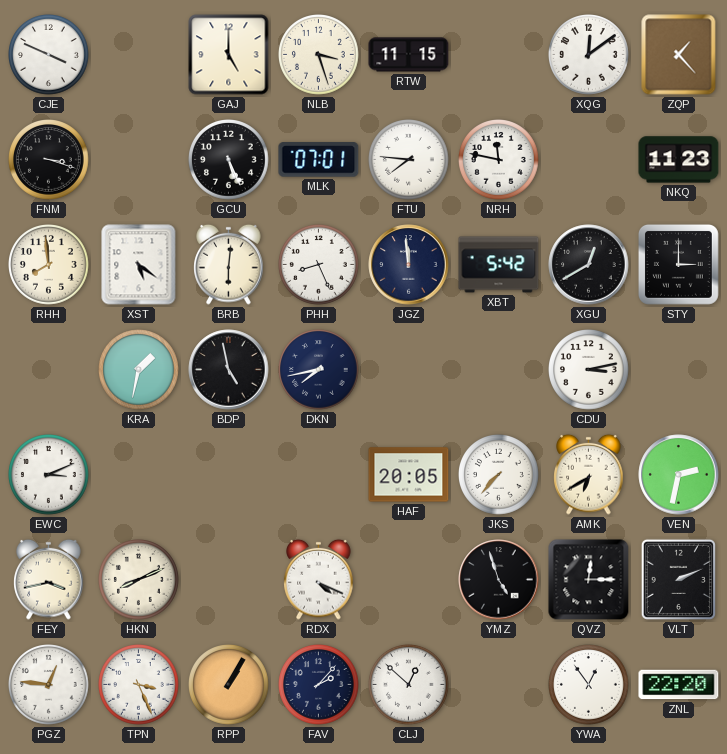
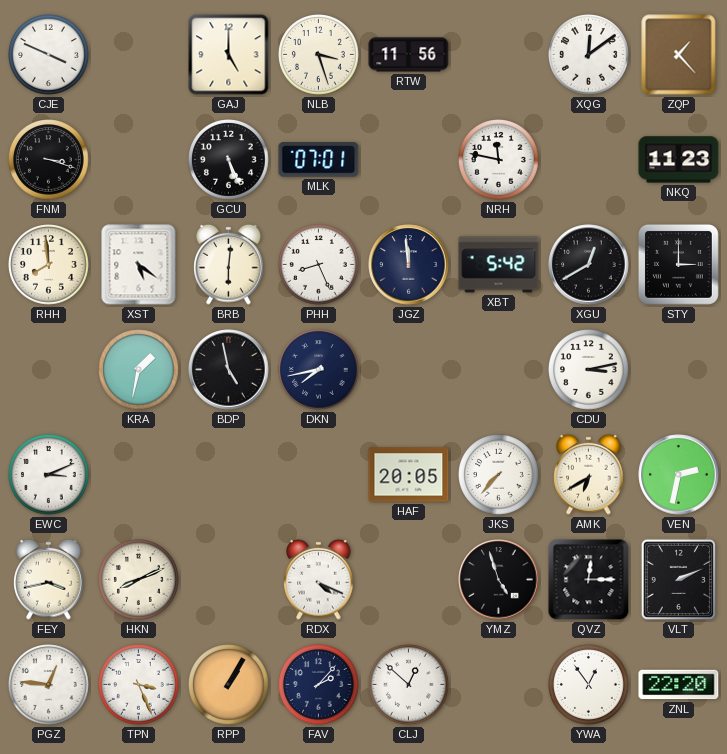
RTW: 11:15 -> 11:56
FTU: 7:46 -> none
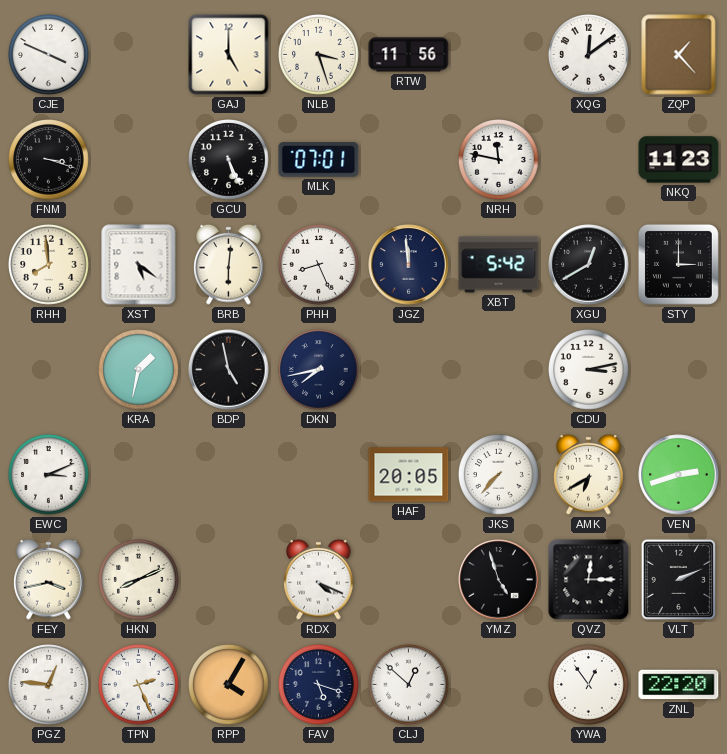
VEN: 2:32 -> 2:42
TPN: 3:26 -> 2:26
RPP: 1:05 -> 4:05
FAV: 2:07 -> 5:18
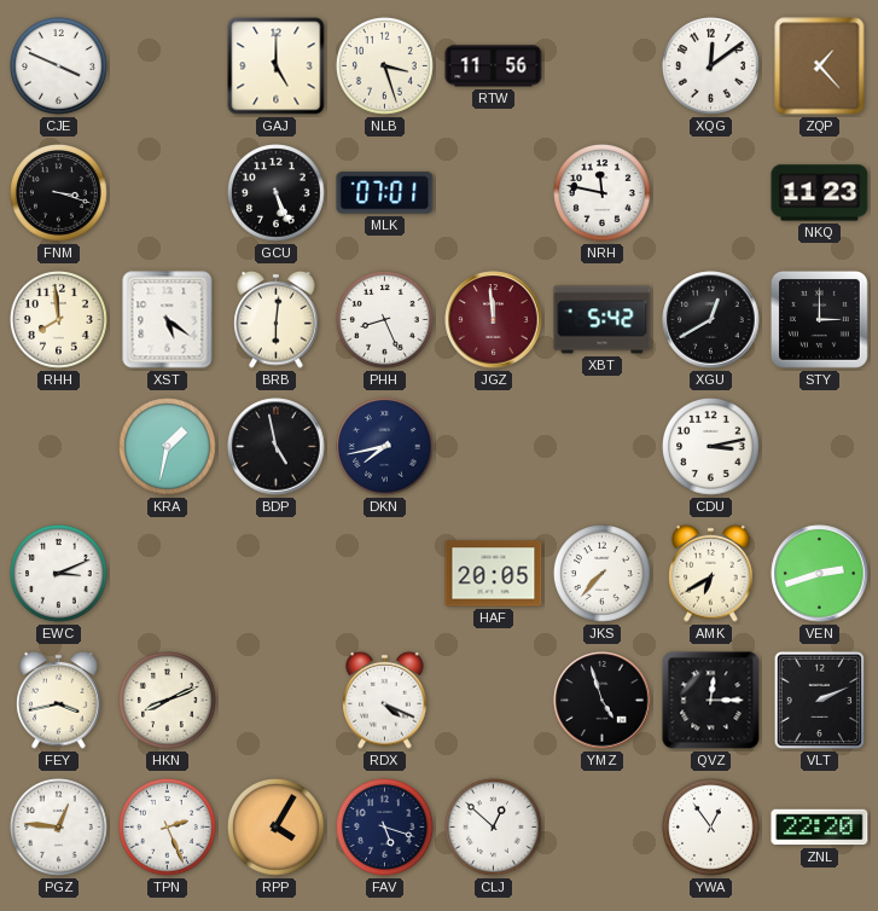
JGZ dial: navy -> burgundy
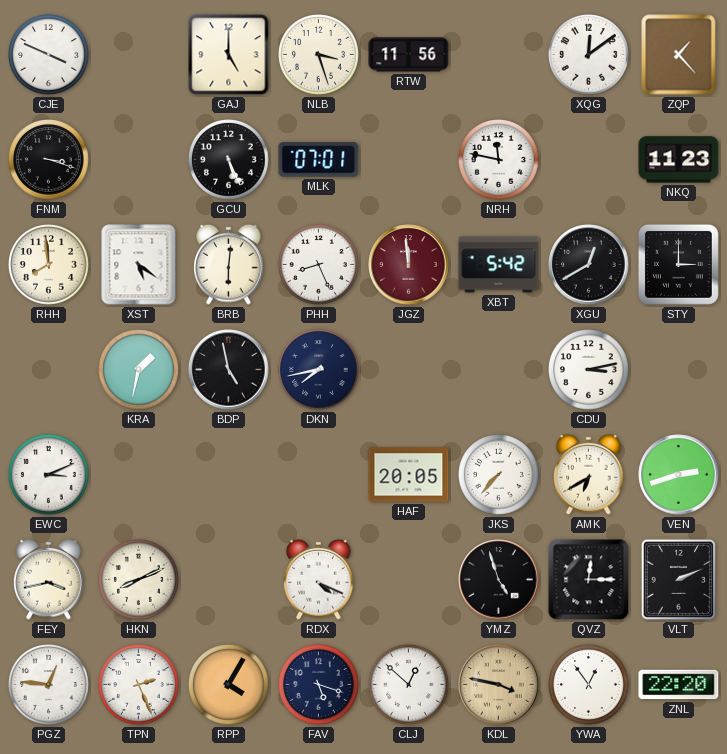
KDL: none -> 3:47
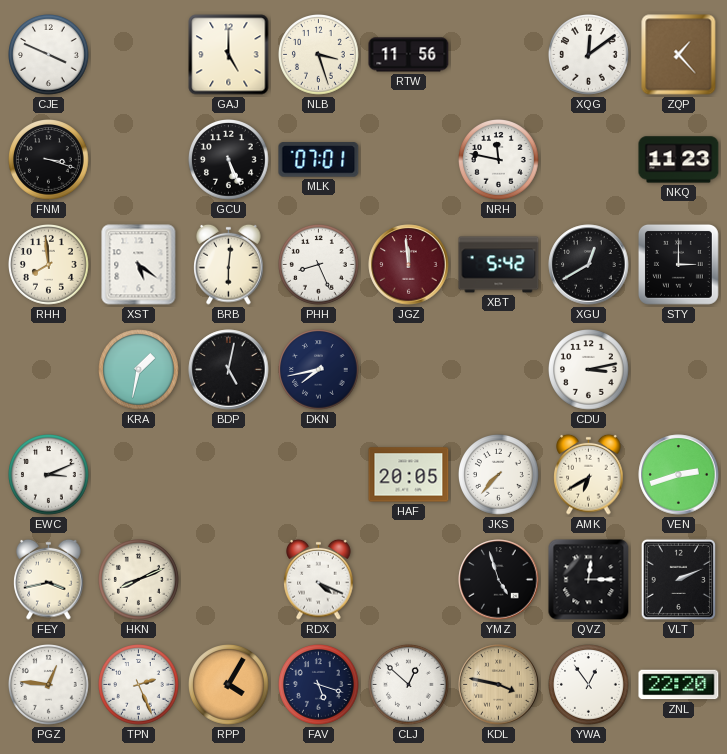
BDP: 4:58 -> 5:02
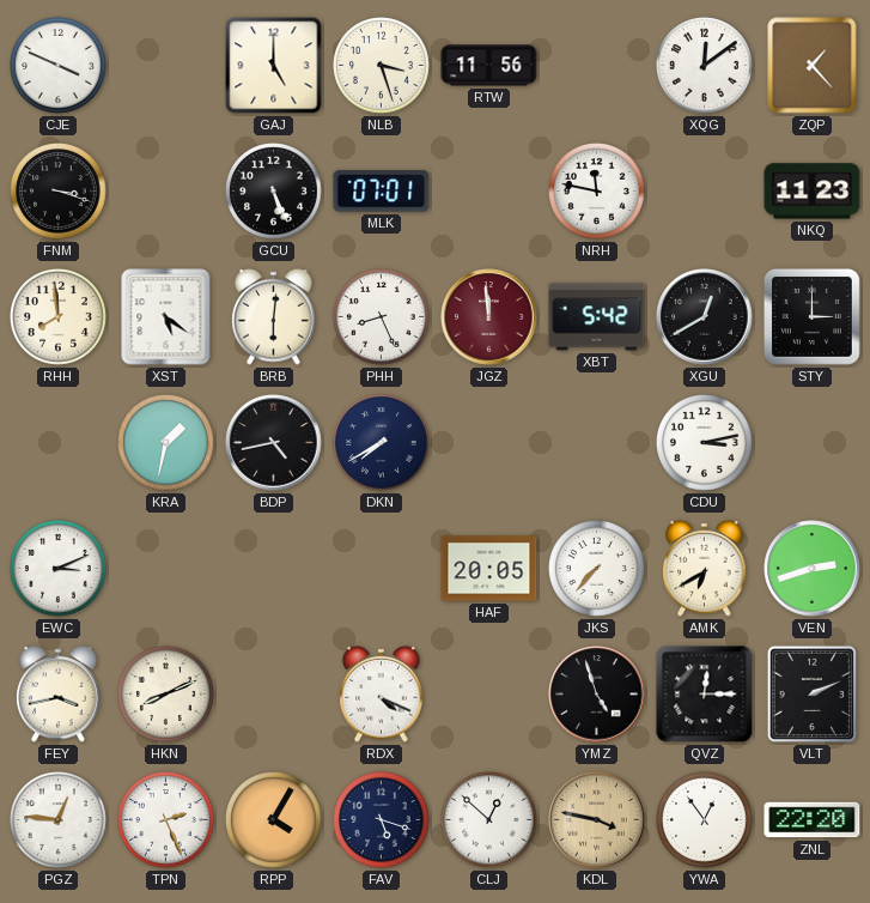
BDP: 5:02 -> 4:43
DKN: 7:43 -> 7:40
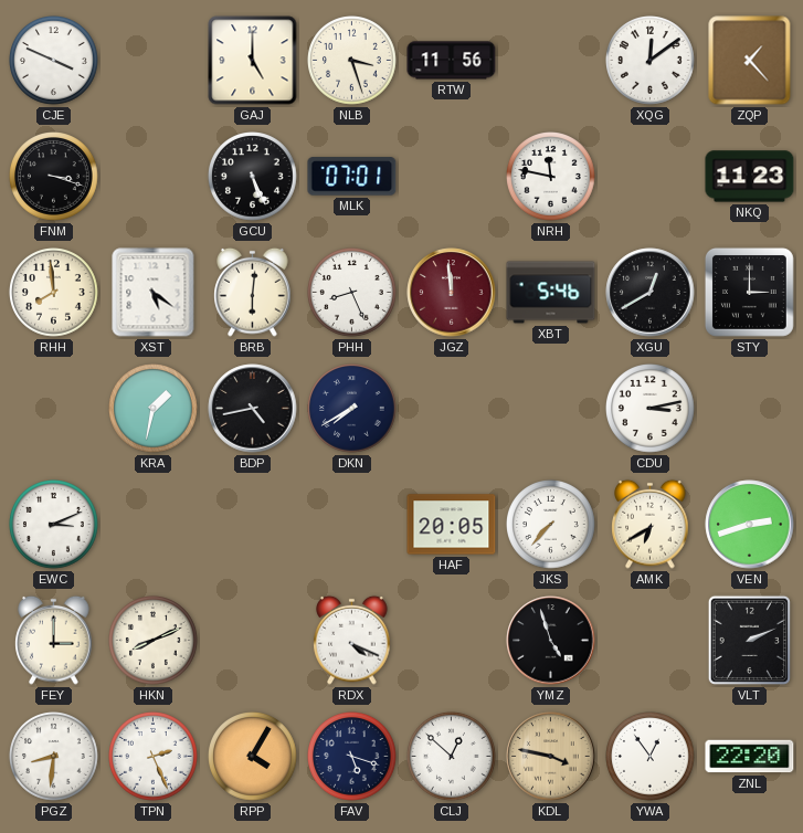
XBT: 5:42 -> 5:46
FEY: 3:43 -> 3:00
QVZ: 12:15 -> none
PGZ: 12:46 -> 8:31
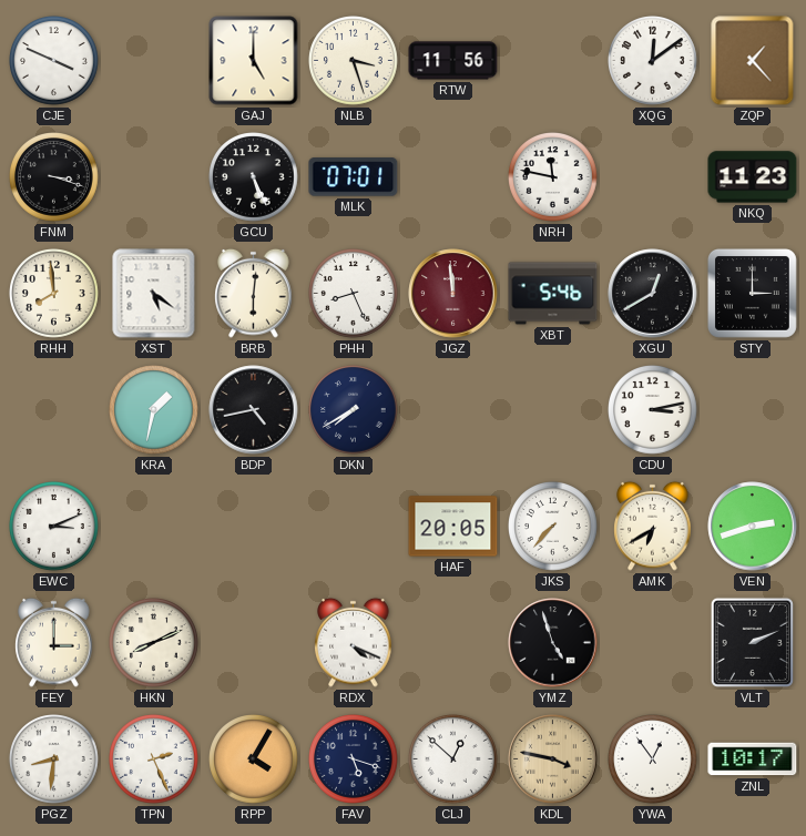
ZNL: 22:20 -> 10:17
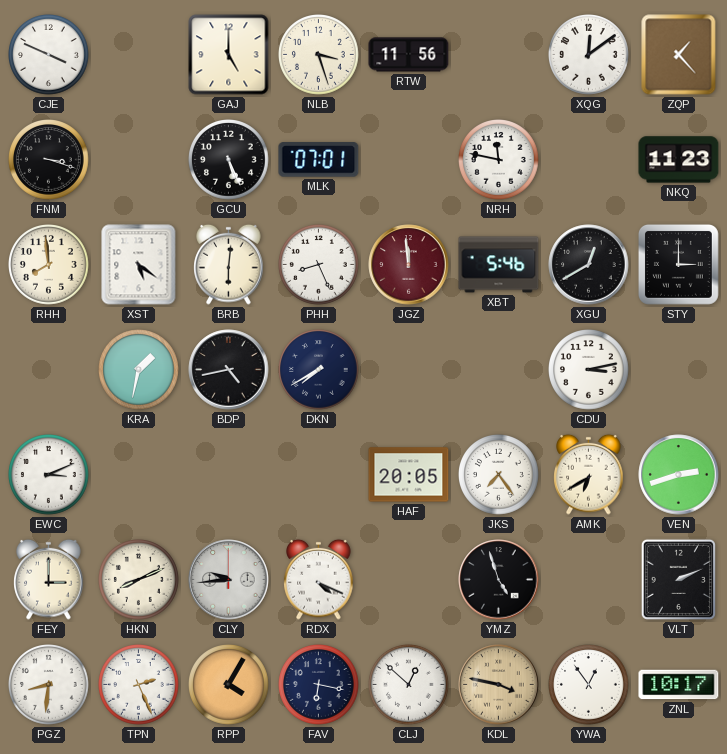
JKS: 7:37 -> 7:24
CLY: none -> 9:44
FAV: 5:18 -> 6:17
